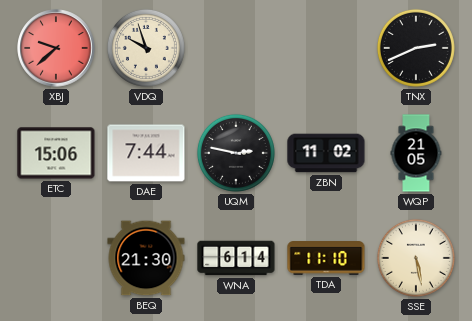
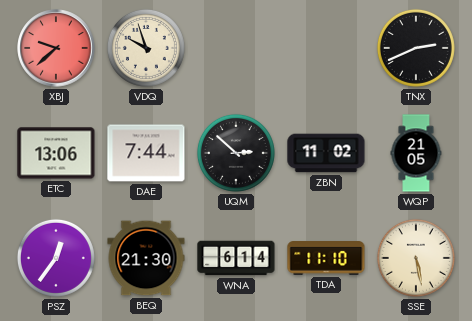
ETC: 15:06 -> 13:06
UQM: 2:47 -> 2:52
PSZ: none -> 12:36
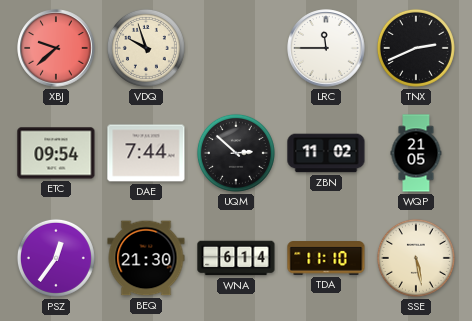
LRC: none -> 11:45
ETC: 13:06 -> 09:54
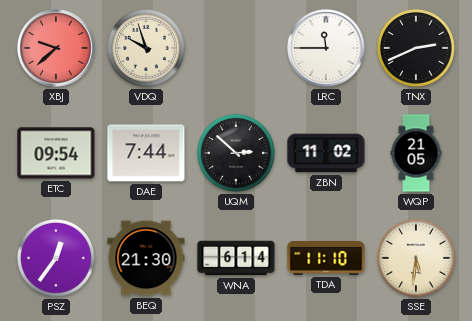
SSE: 5:28 -> 5:31
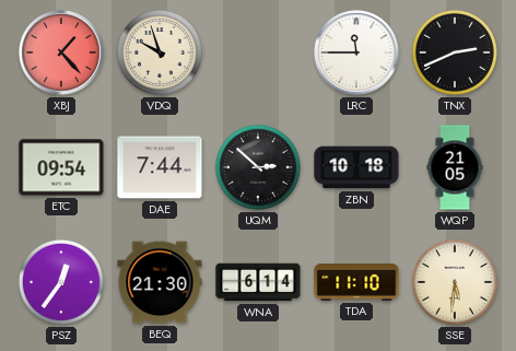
XBJ: 9:38 -> 1:23
ZBN: 11:02 -> 10:18
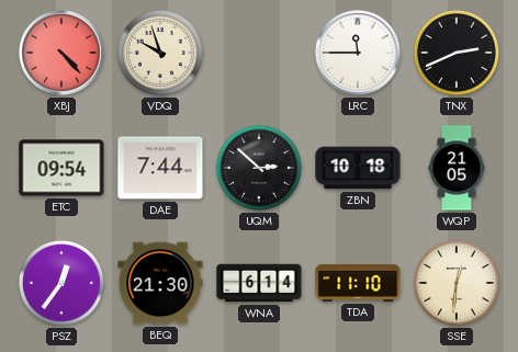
XBJ: 1:23 -> 4:23
SSE: 5:31 -> 12:31
